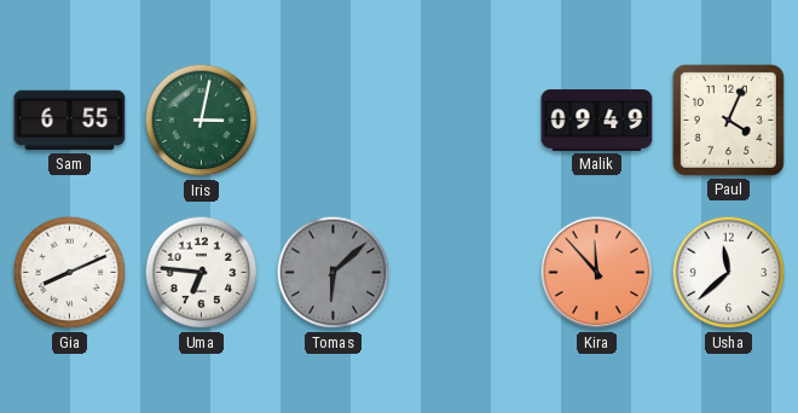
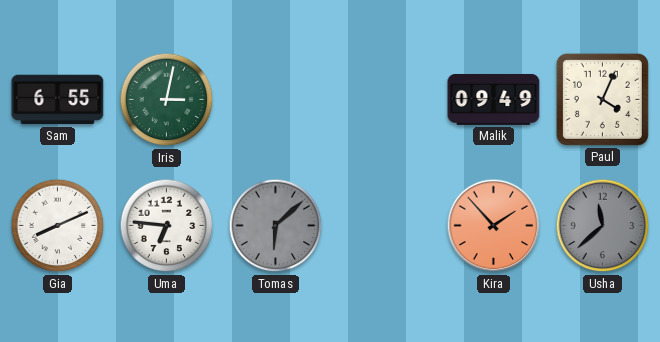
Kira: 11:53 -> 1:53
Usha dial: white -> grey
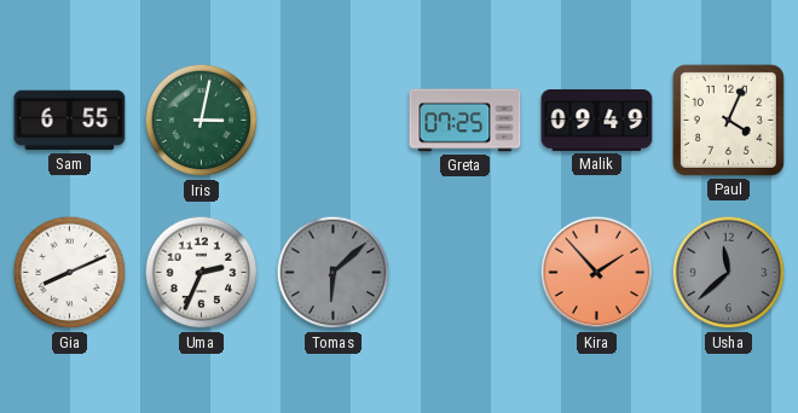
Greta: none -> 07:25
Uma: 6:46 -> 2:34
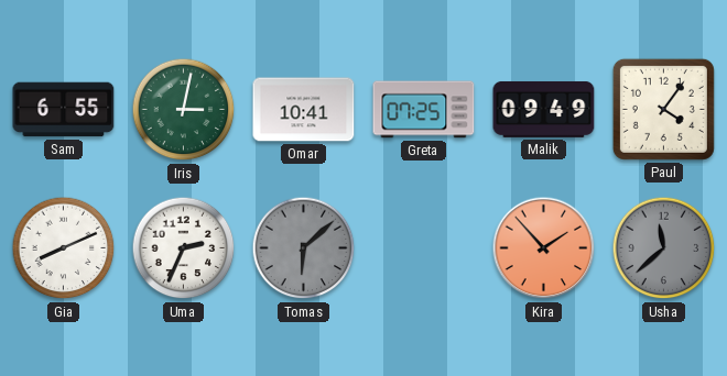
Omar: none -> 10:41
Paul: 4:04 -> 4:06
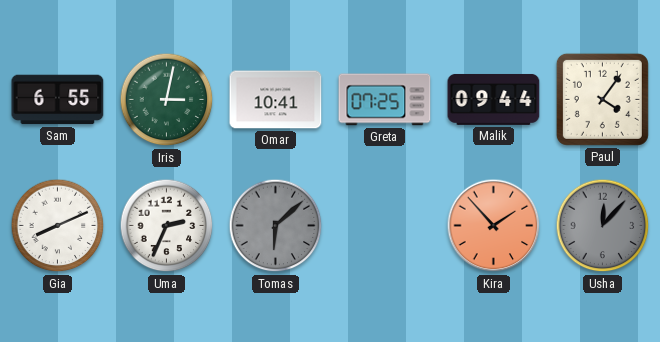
Malik: 09:49 -> 09:44
Usha: 11:38 -> 12:07
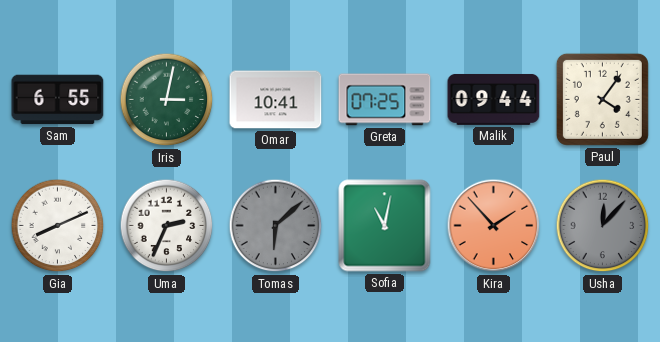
Sofia: none -> 11:02
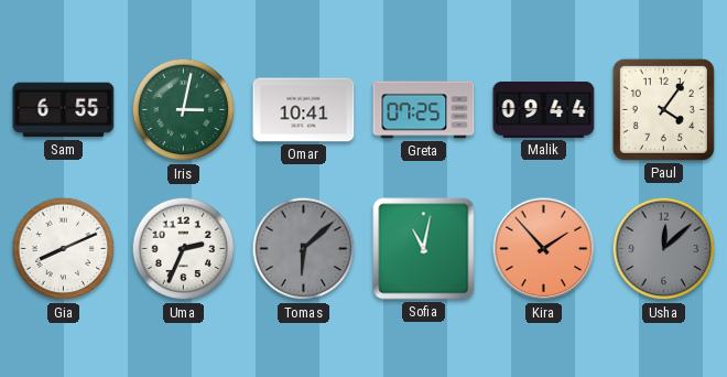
Usha: 12:07 -> 12:08
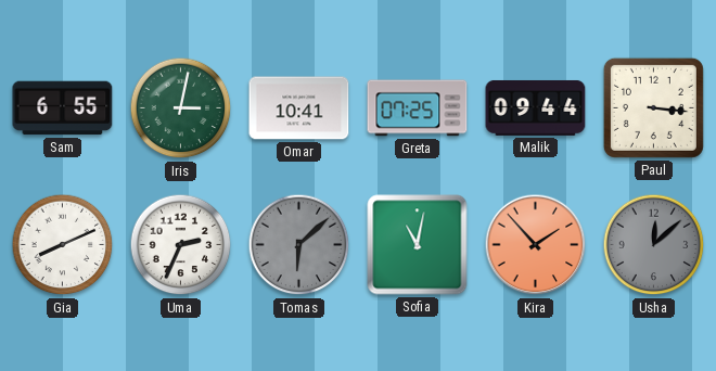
Paul: 4:06 -> 3:16
